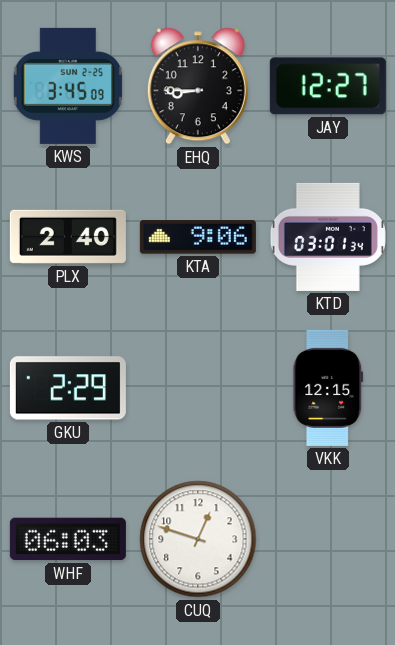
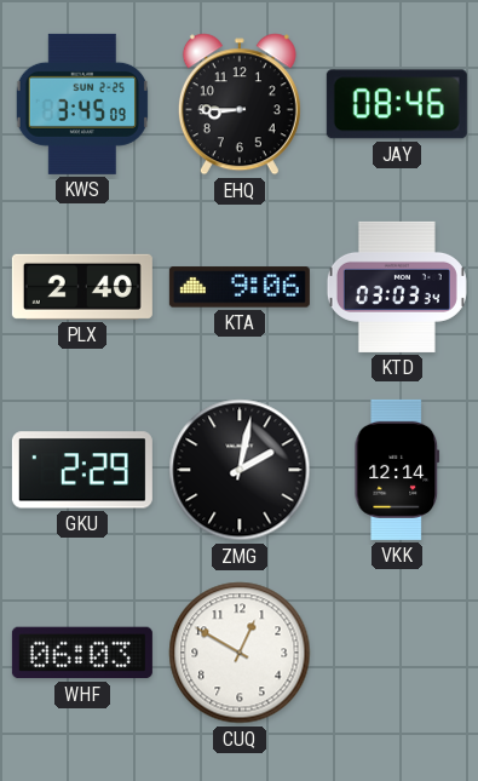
JAY: 12:27 -> 08:46
KTD: 03:01 -> 03:03
ZMG: none -> 2:02
VKK: 12:15 -> 12:14
CUQ: 12:48 -> 12:50
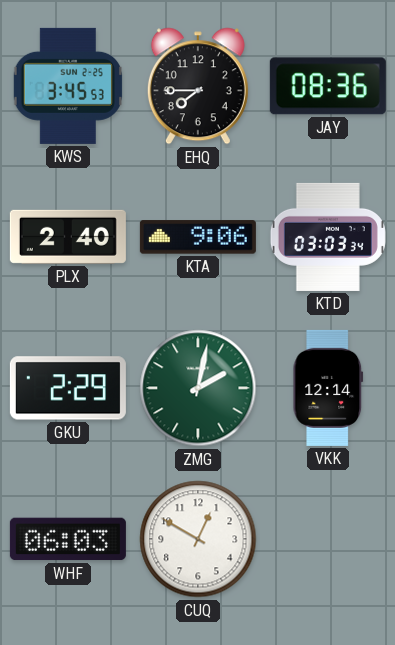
KWS: 3:45:09 -> 3:45:53
EHQ: 8:45 -> 7:45
JAY: 08:46 -> 08:36
ZMG dial: black -> green
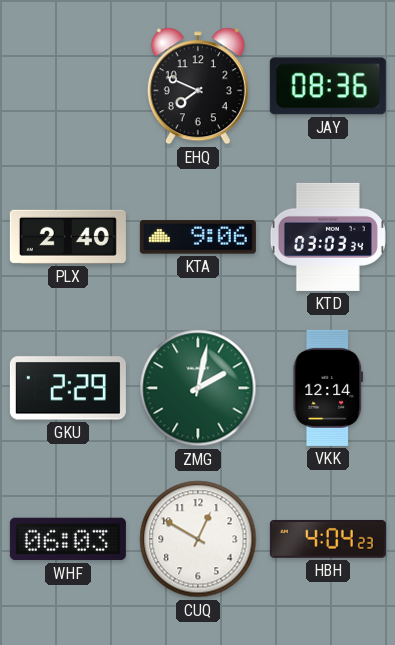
KWS: 3:45 -> none
EHQ: 7:45 -> 7:49
HBH: none -> 4:04
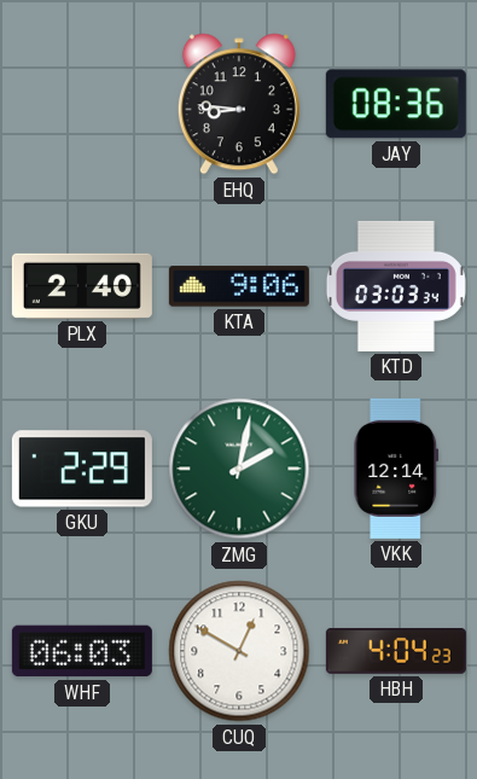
EHQ: 7:49 -> 8:46
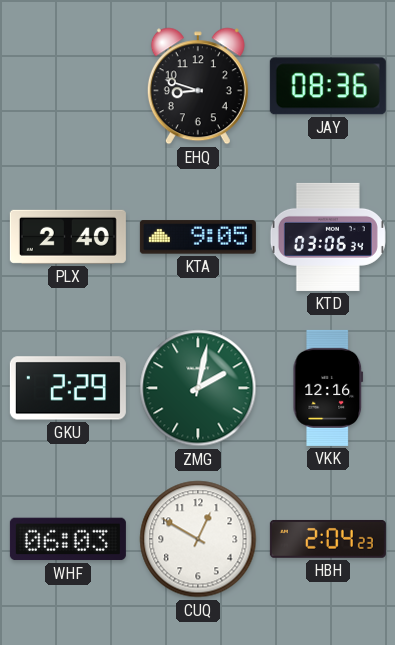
EHQ: 8:46 -> 8:48
KTA: 9:06 -> 9:05
KTD: 03:03 -> 03:06
VKK: 12:14 -> 12:16
HBH: 4:04 -> 2:04
